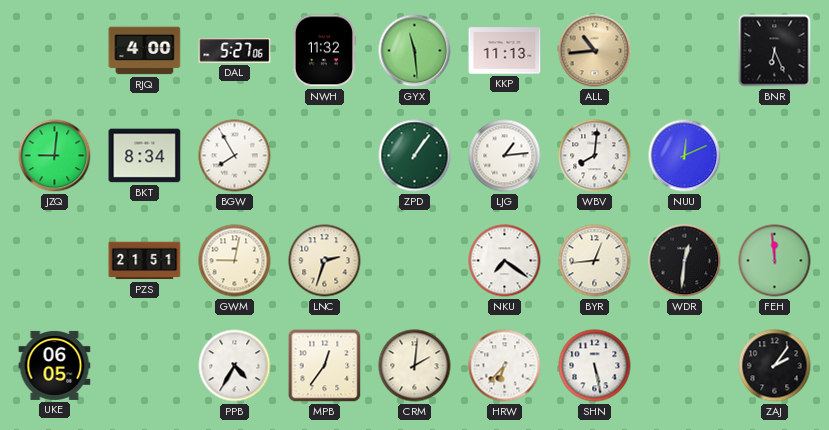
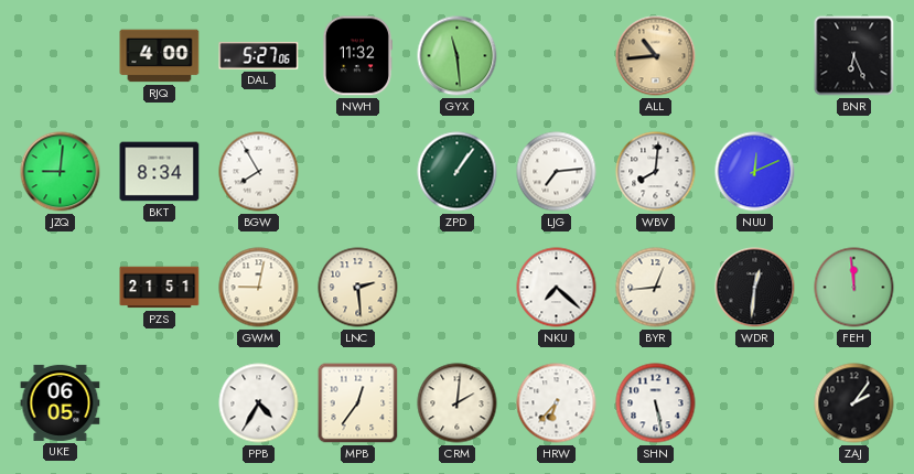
KKP: 11:13 -> none
LJG: 1:14 -> 7:14
LNC: 2:33 -> 2:29
NKU: 7:21 -> 7:22
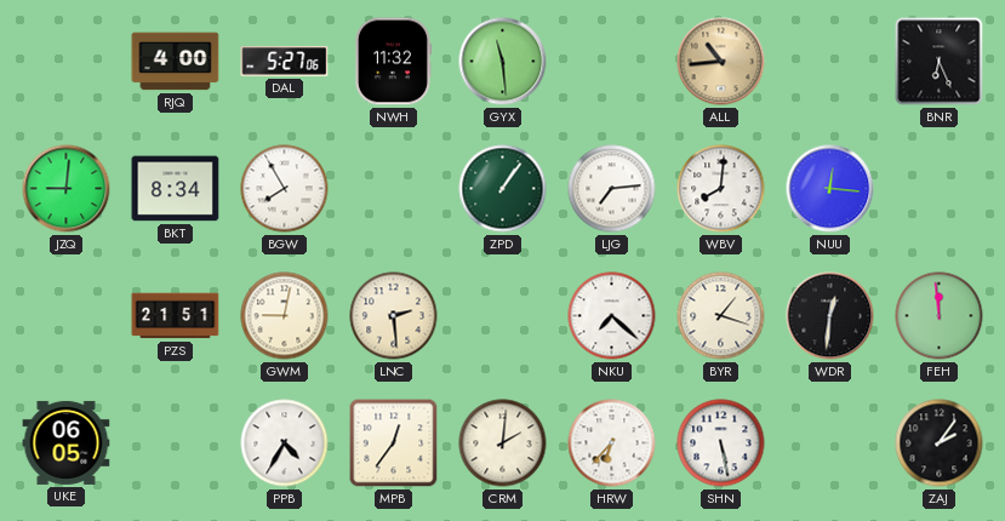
NUU: 12:11 -> 12:16
BYR: 12:44 -> 1:18
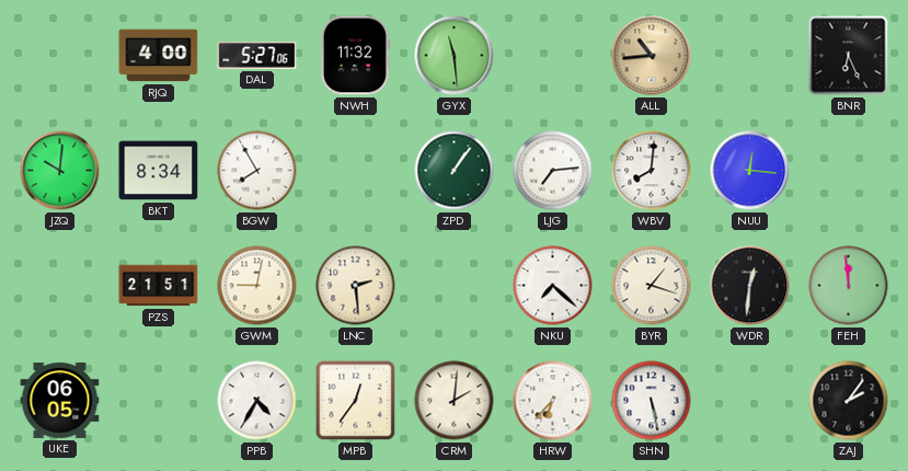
JZQ: 9:01 -> 10:01
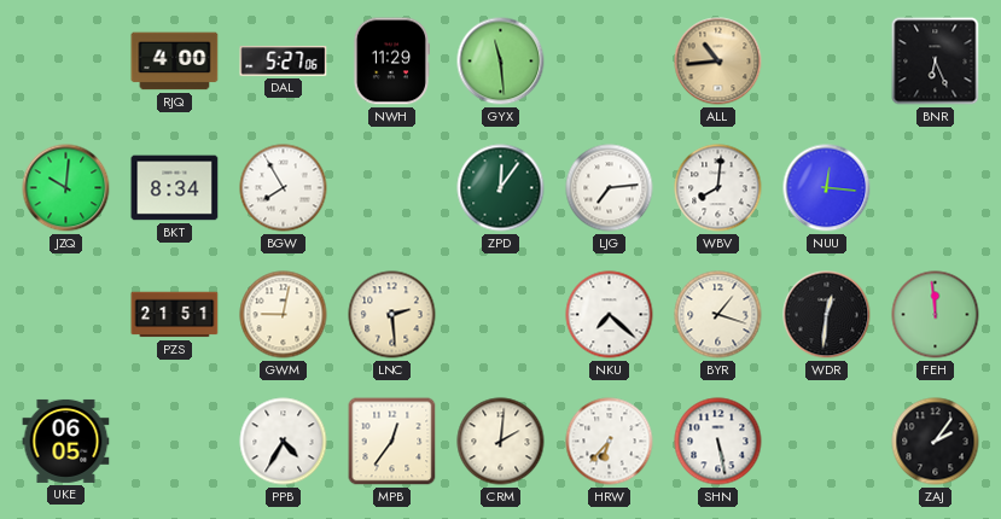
NWH: 11:32 -> 11:29
ZPD: 1:06 -> 12:06
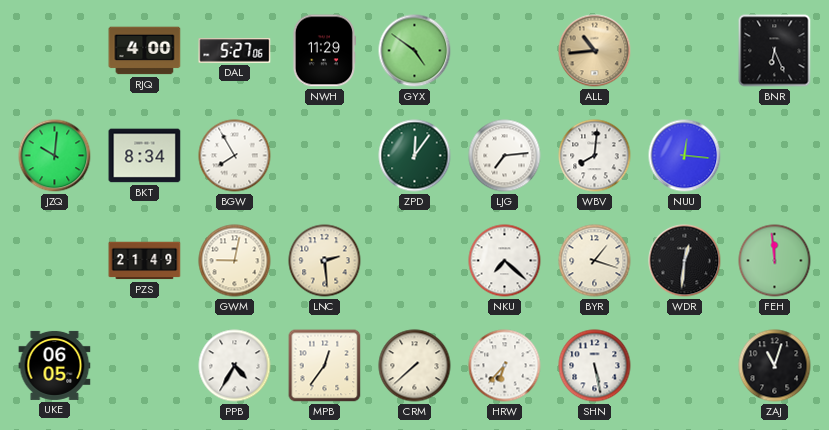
GYX: 11:29 -> 4:51
PZS: 21:51 -> 21:49
CRM: 2:01 -> 7:38
ZAJ: 2:06 -> 11:03
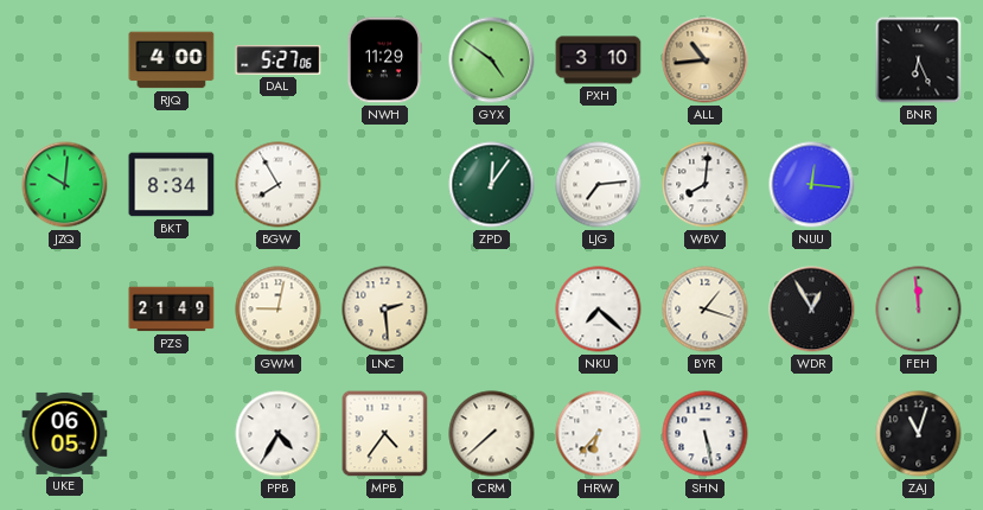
PXH: none -> 3:10
WDR: 12:31 -> 12:55
MPB: 12:36 -> 4:36
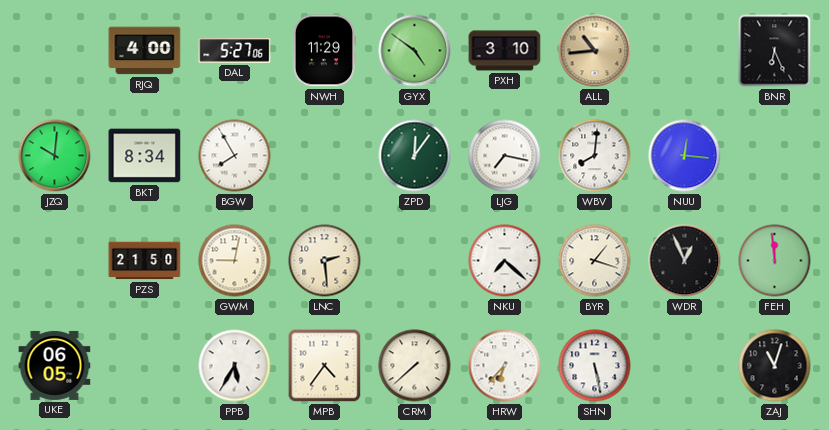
LJG: 7:14 -> 7:17
PZS: 21:49 -> 21:50
WDR: 12:55 -> 12:56
PPB: 4:35 -> 5:35
